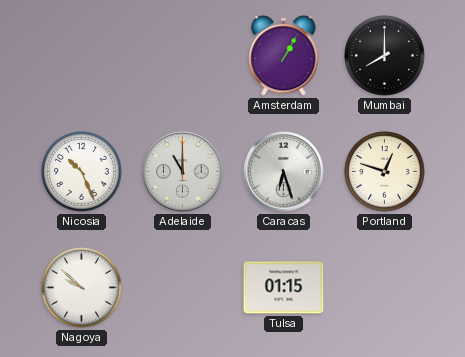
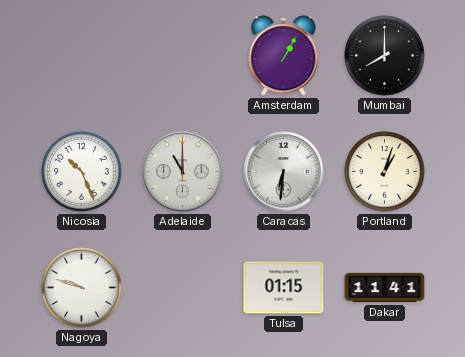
Caracas: 6:27 -> 6:31
Portland: 12:48 -> 1:03
Nagoya: 9:52 -> 9:48
Dakar: none -> 11:41
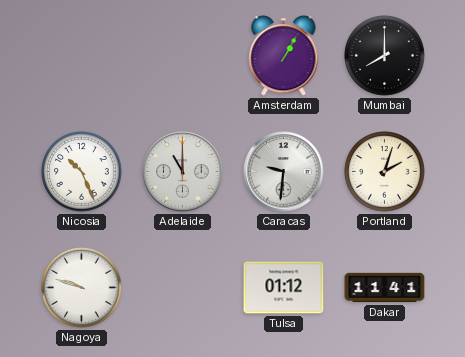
Caracas: 6:31 -> 9:31
Portland: 1:03 -> 2:03
Tulsa: 01:15 -> 01:12
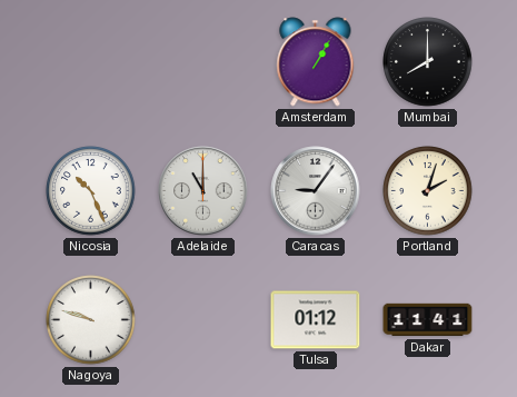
Caracas: 9:31 -> 9:06
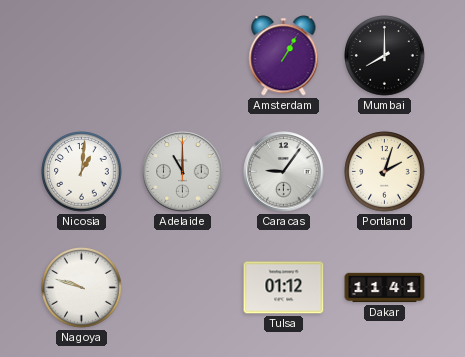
Nicosia: 10:26 -> 1:01
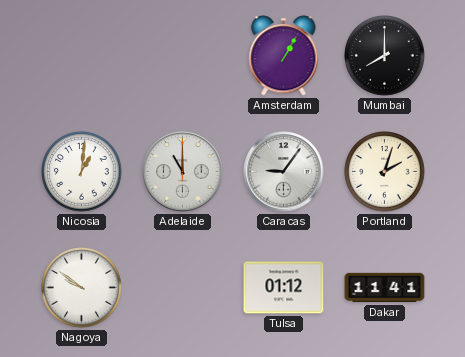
Nagoya: 9:48 -> 9:51
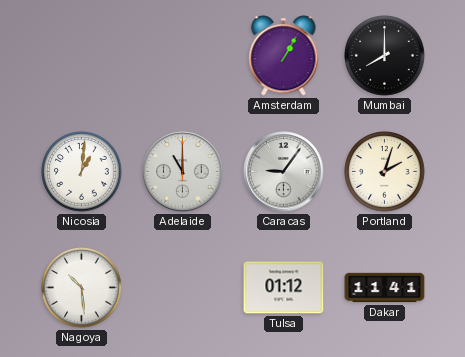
Nagoya: 9:51 -> 10:29
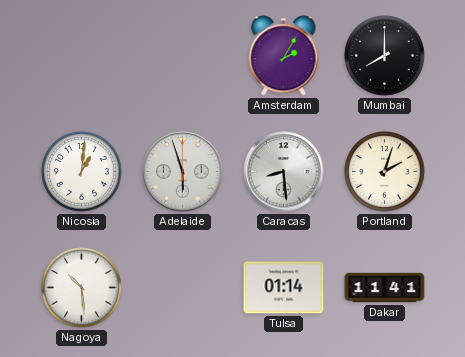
Amsterdam: 1:05 -> 2:05
Adelaide: 11:00 -> 5:57
Caracas: 9:06 -> 8:29
Tulsa: 01:12 -> 01:14
